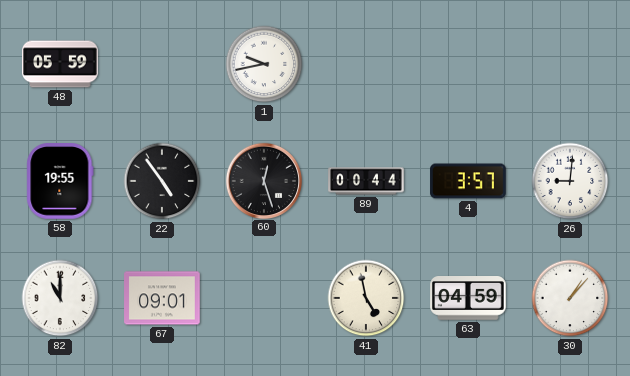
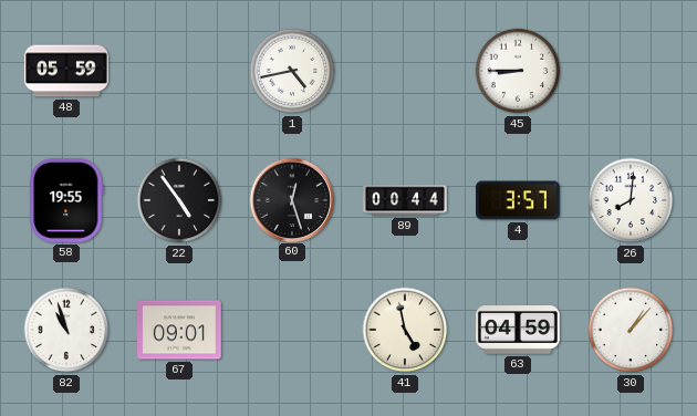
1: 9:43 -> 4:43
45: none -> 8:45
26: 9:01 -> 8:01
82: 11:00 -> 10:57
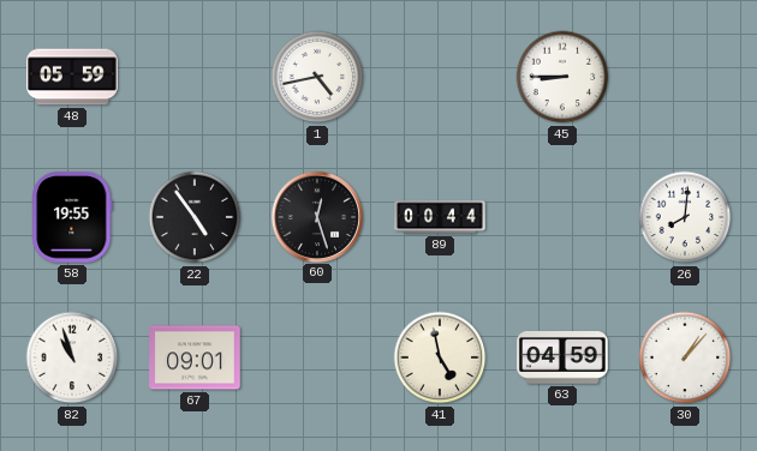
4: 3:57 -> none
